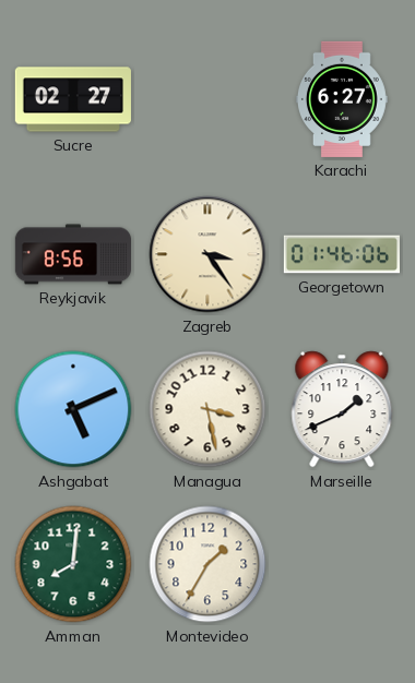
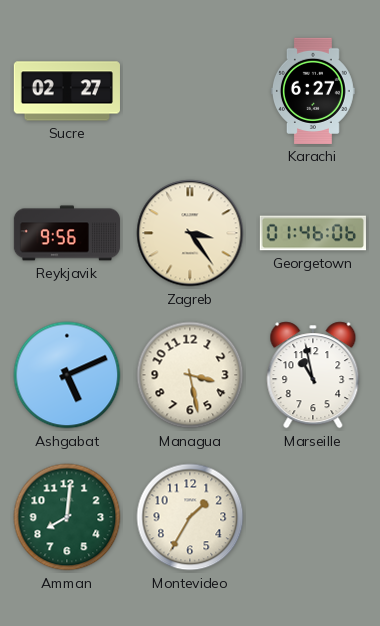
Reykjavik: 8:56 -> 9:56
Marseille: 1:41 -> 10:58
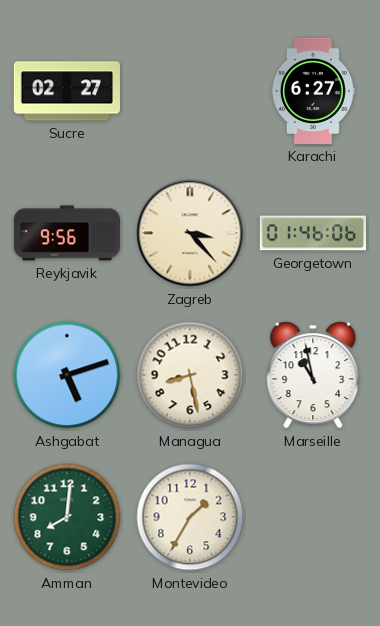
Zagreb: 3:24 -> 3:23
Ashgabat: 5:11 -> 5:12
Managua: 3:28 -> 8:28
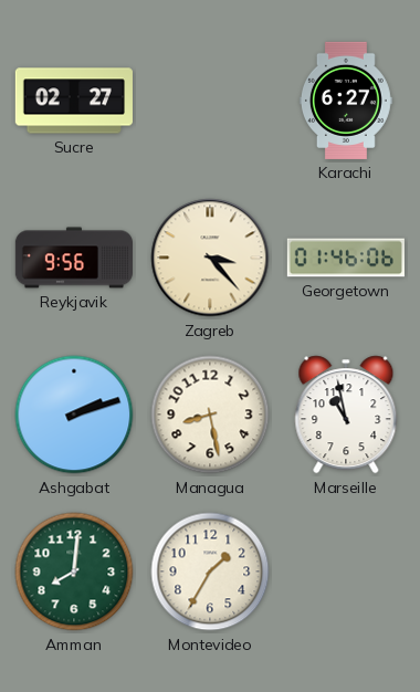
Ashgabat: 5:12 -> 2:12
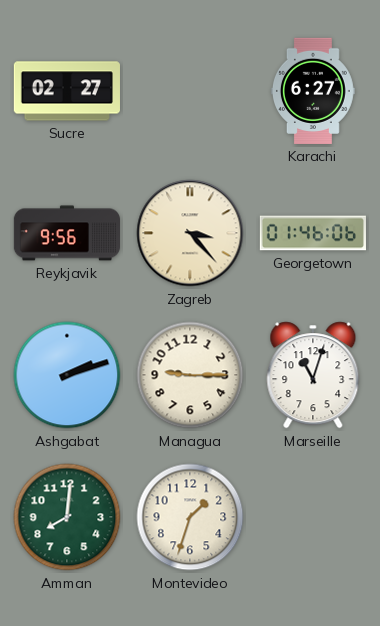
Managua: 8:28 -> 9:15
Marseille: 10:58 -> 11:03
Montevideo: 1:35 -> 1:33
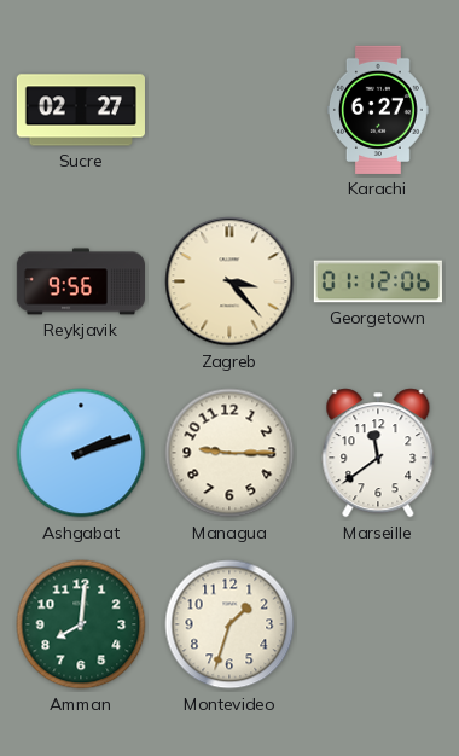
Georgetown: 01:46 -> 01:12
Marseille: 11:03 -> 11:39
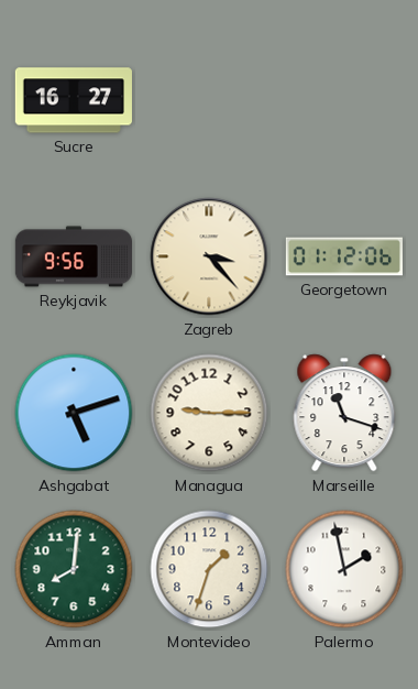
Sucre: 02:27 -> 16:27
Karachi: 6:27 -> none
Ashgabat: 2:12 -> 5:12
Marseille: 11:39 -> 11:18
Palermo: none -> 1:58
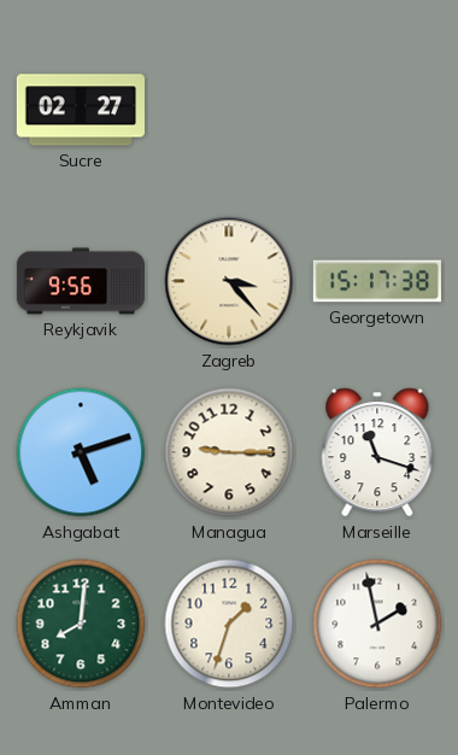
Sucre: 16:27 -> 02:27
Georgetown: 01:12 -> 15:17
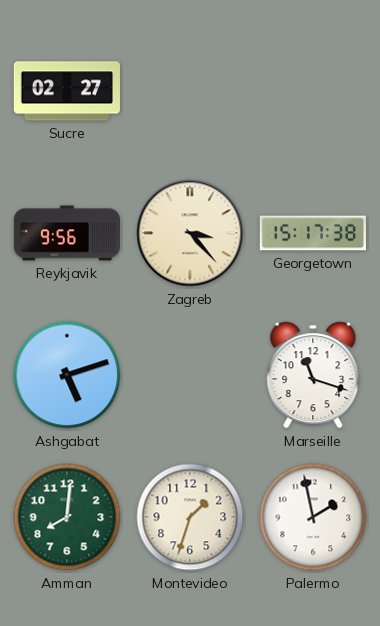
Managua: 9:15 -> none
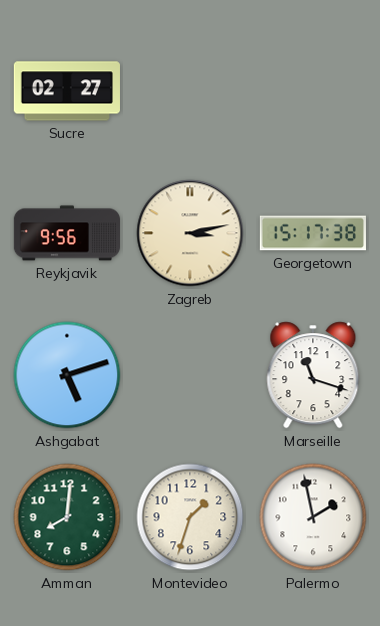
Zagreb: 3:23 -> 3:13
